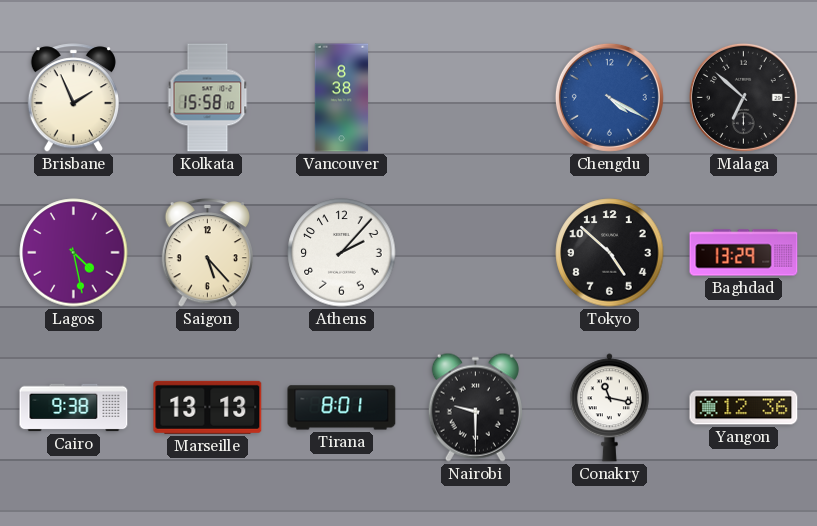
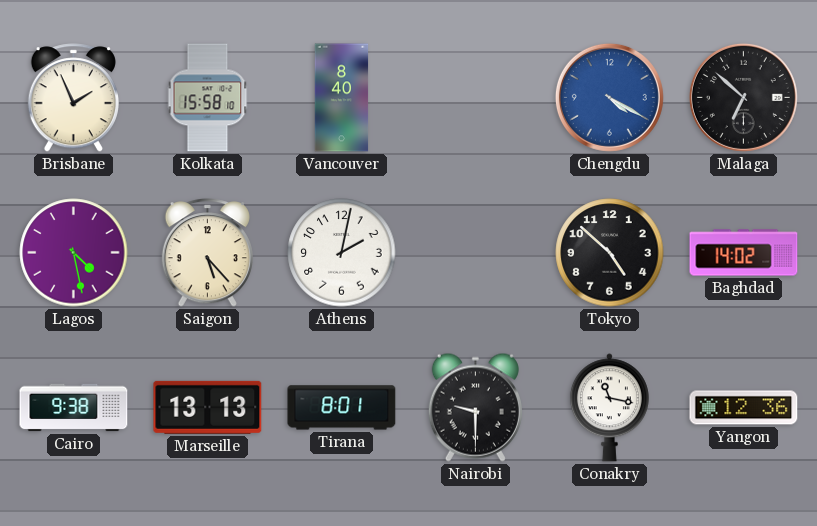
Vancouver: 8:38 -> 8:40
Athens: 2:07 -> 2:02
Baghdad: 13:29 -> 14:02
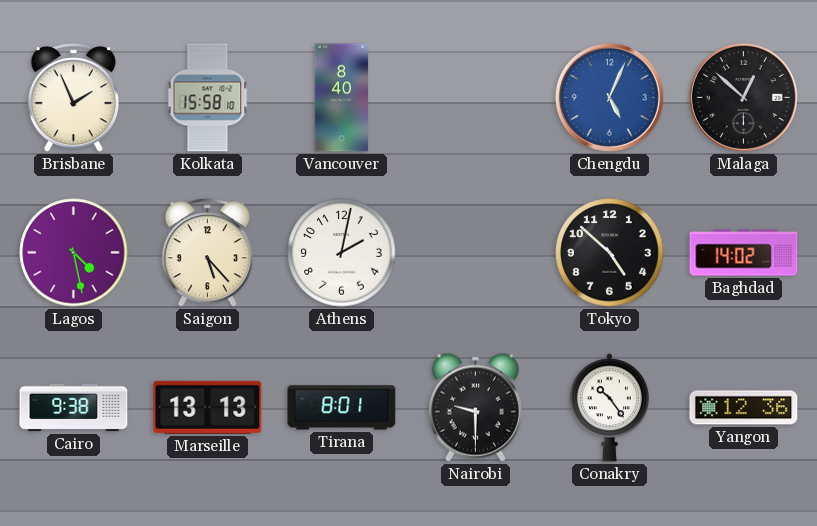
Chengdu: 4:20 -> 5:04
Malaga: 6:52 -> 12:52
Conakry: 11:17 -> 10:24
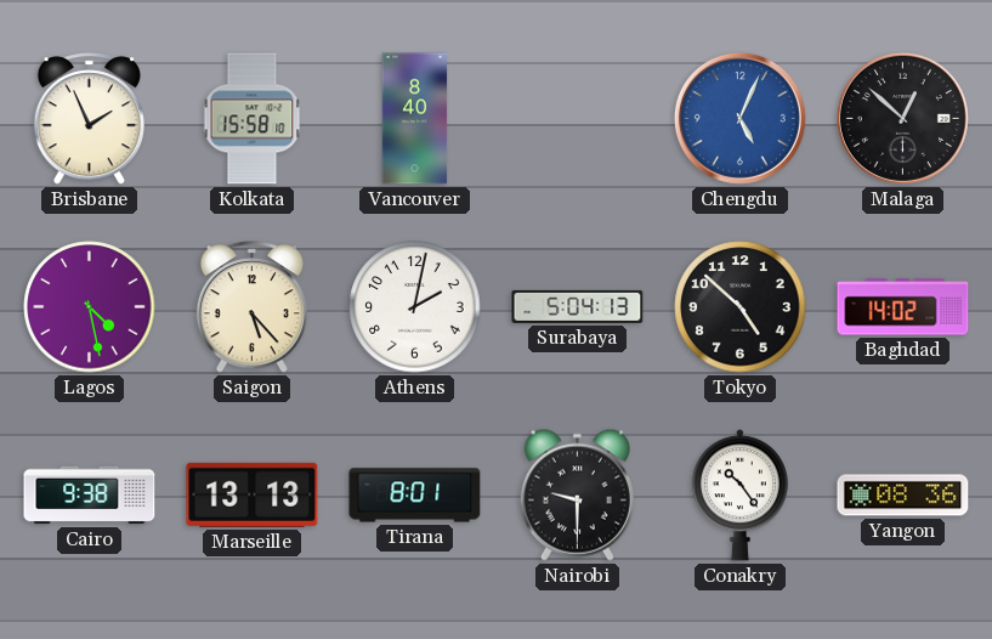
Surabaya: none -> 5:04
Yangon: 12:36 -> 08:36
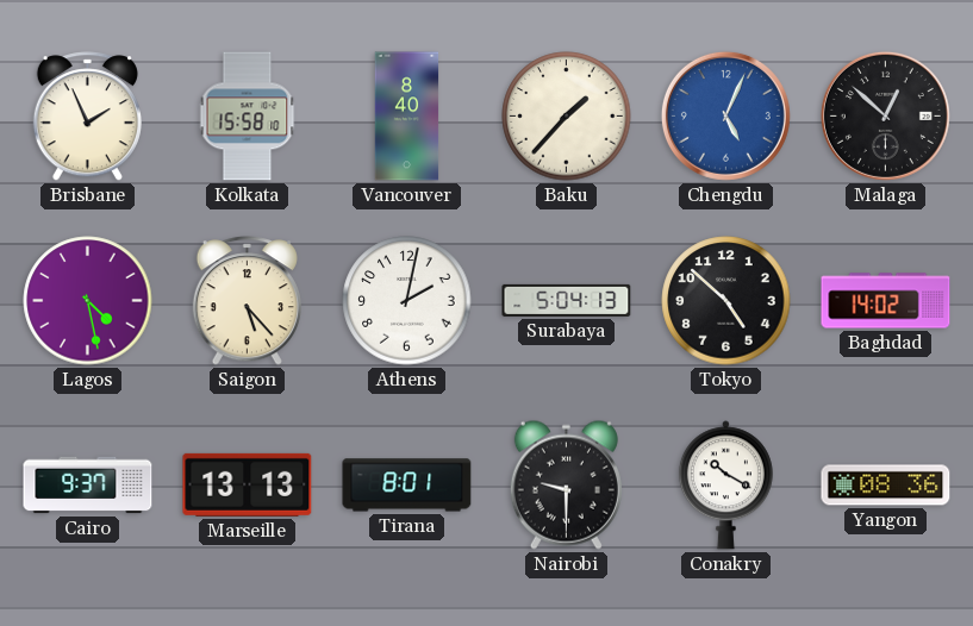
Baku: none -> 1:37
Cairo: 9:38 -> 9:37
Conakry: 10:24 -> 10:20
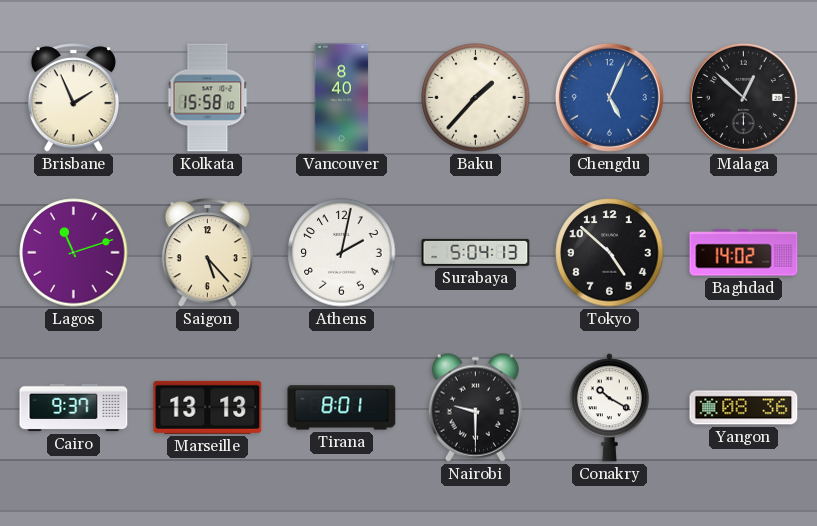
Lagos: 4:28 -> 11:12
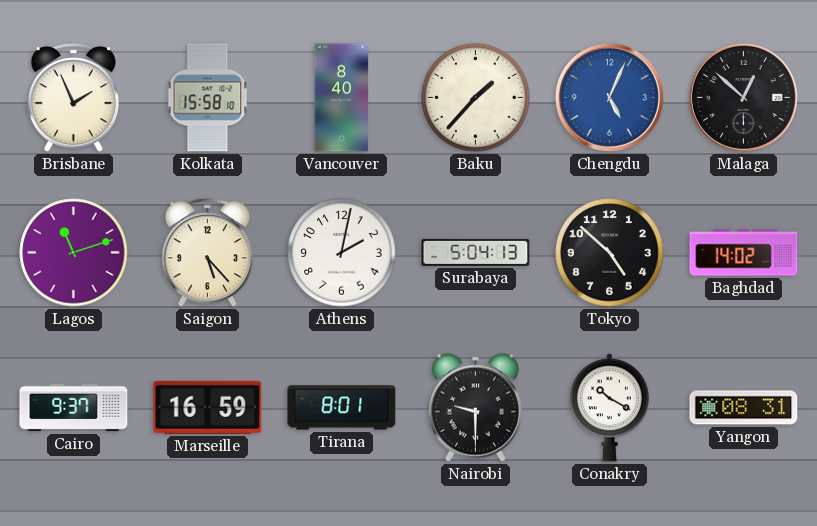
Marseille: 13:13 -> 16:59
Yangon: 08:36 -> 08:31
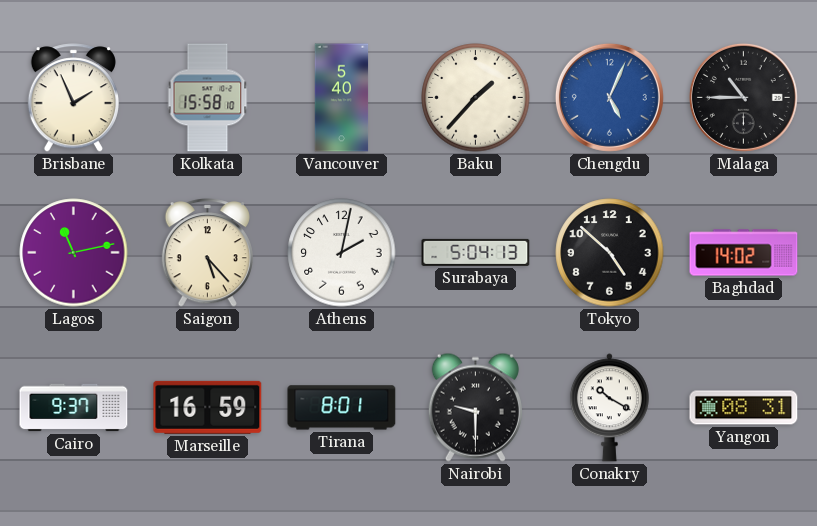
Vancouver: 8:40 -> 5:40
Malaga: 12:52 -> 10:45
Lagos: 11:12 -> 11:13
